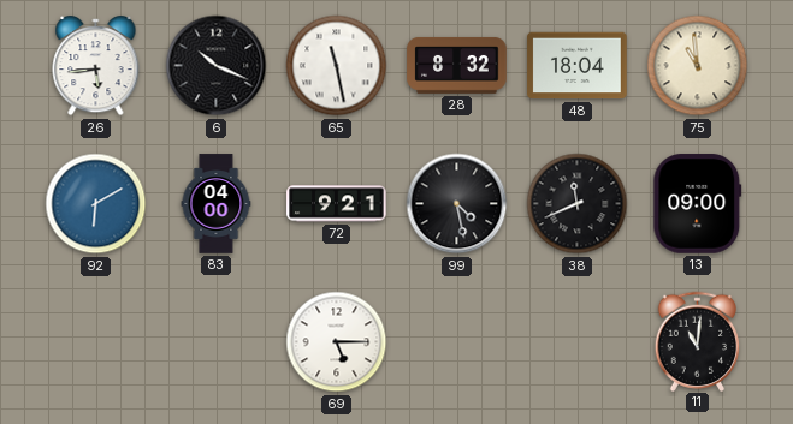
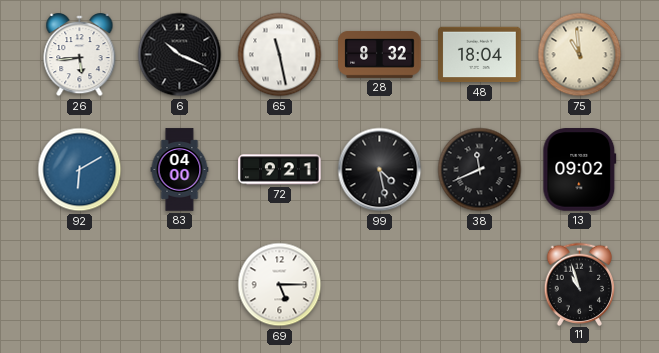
13: 09:00 -> 09:02
11: 11:01 -> 10:57
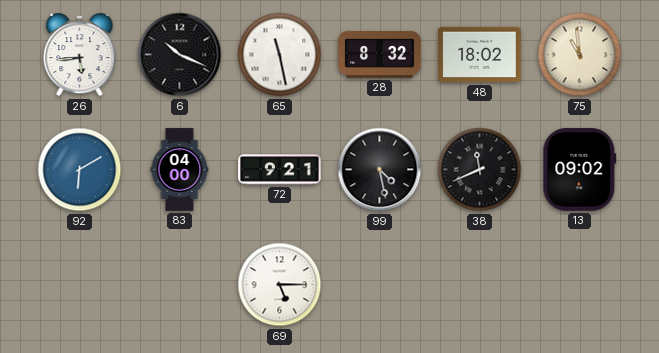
48: 18:04 -> 18:02
11: 10:57 -> none
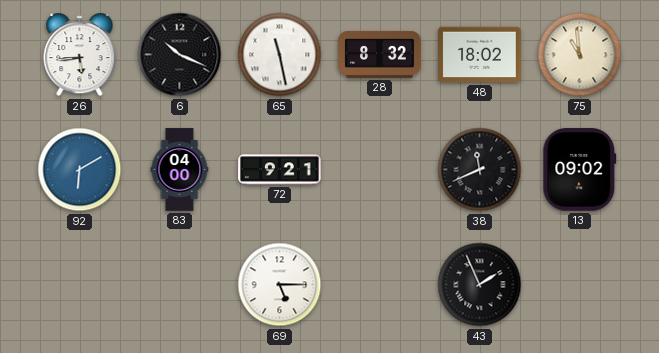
99: 4:28 -> none
43: none -> 1:56
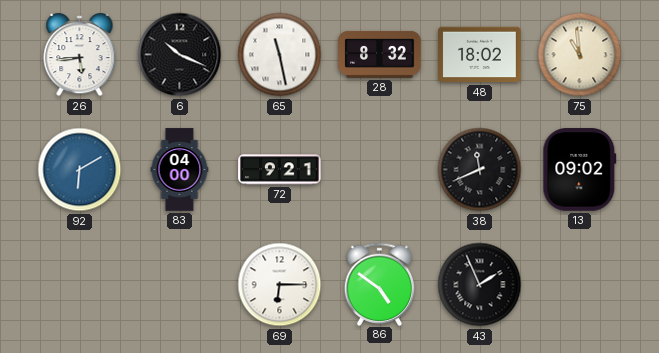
69: 5:15 -> 6:15
86: none -> 4:51
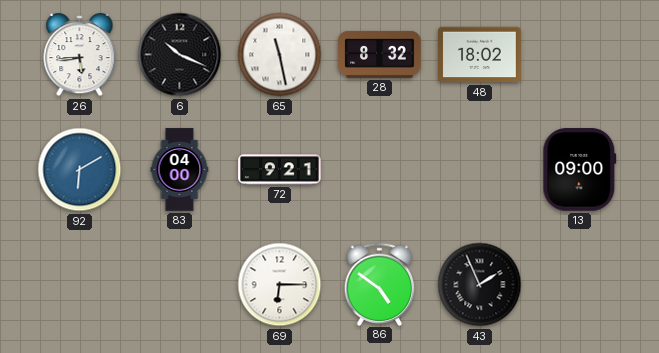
75: 10:59 -> none
38: 11:41 -> none
13: 09:02 -> 09:00
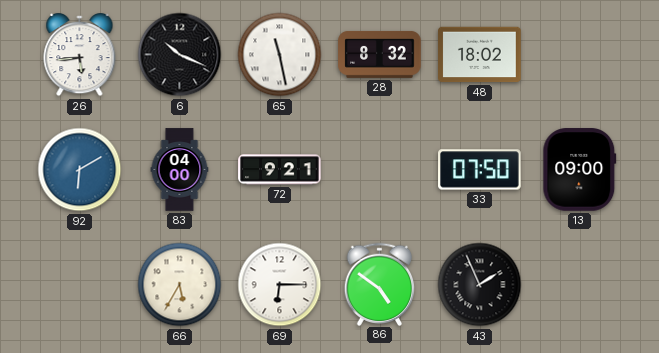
33: none -> 07:50
66: none -> 5:35
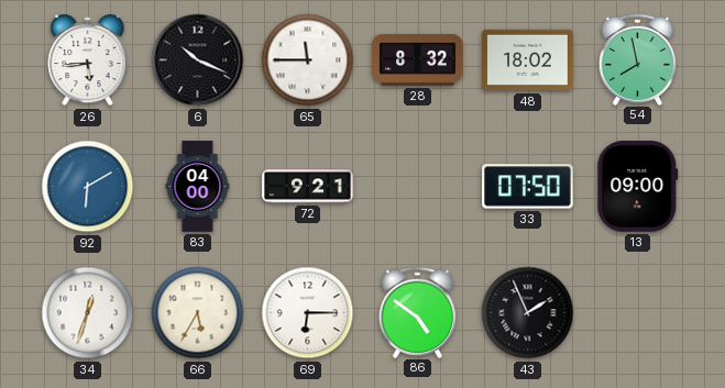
65: 11:28 -> 11:45
54: none -> 7:58
34: none -> 12:33
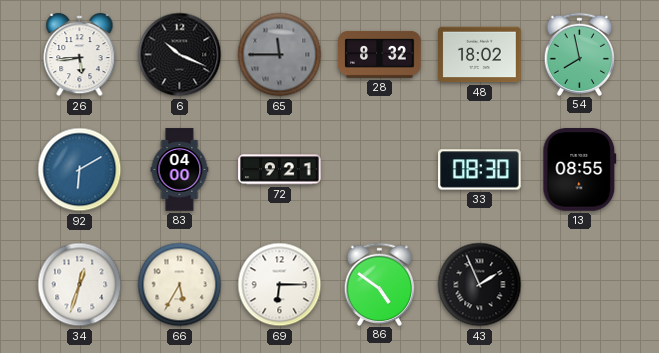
65 dial: white -> grey
33: 07:50 -> 08:30
13: 09:00 -> 08:55
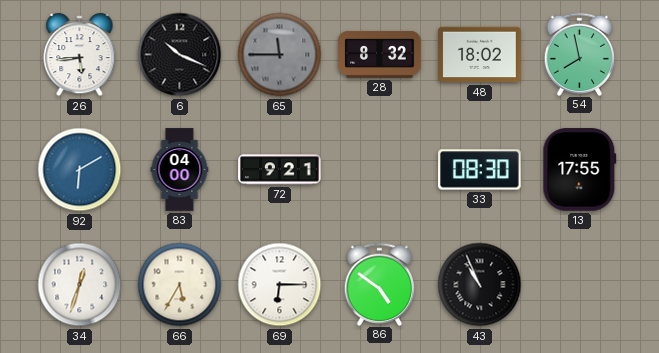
13: 08:55 -> 17:55
43: 1:56 -> 10:56
